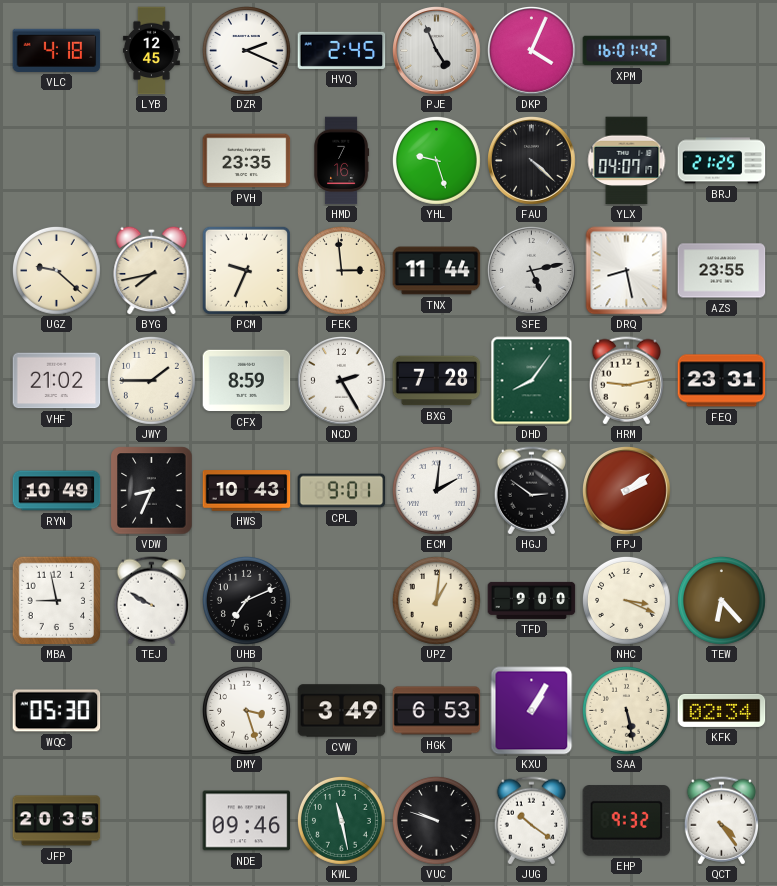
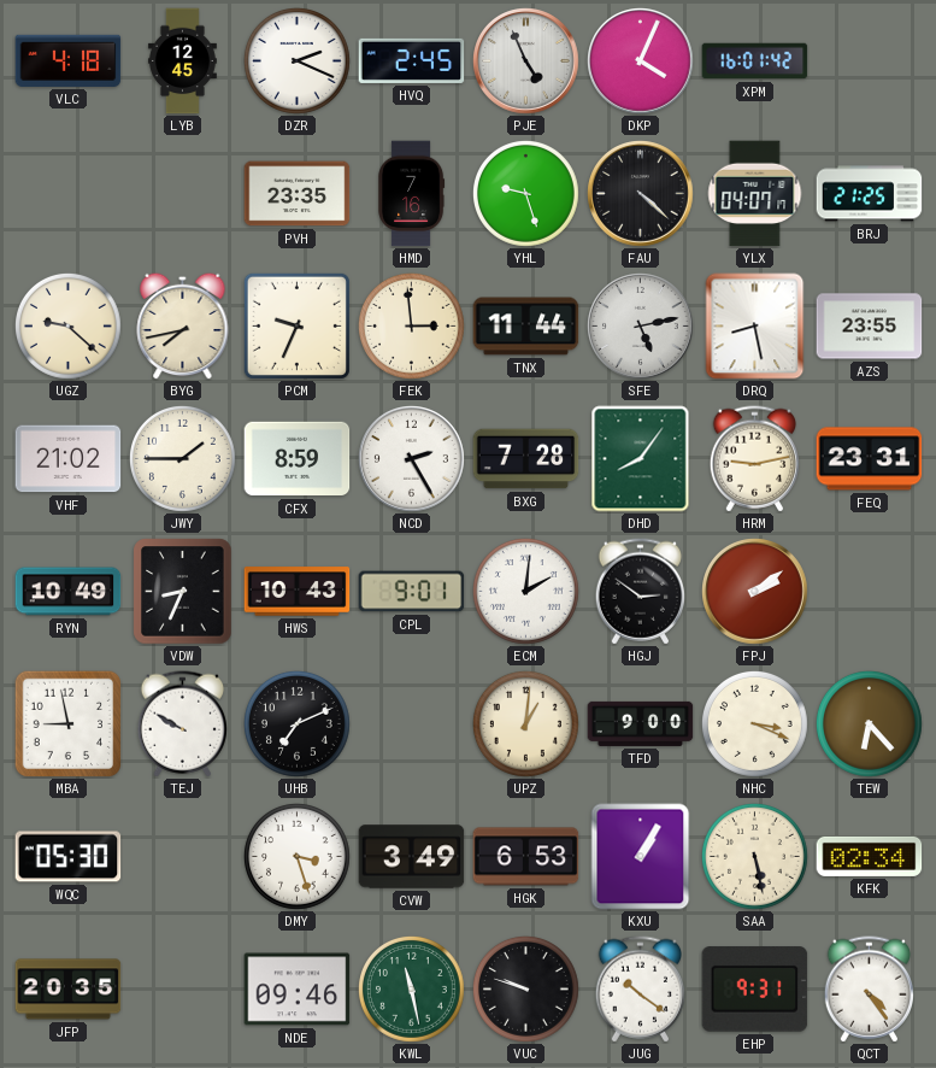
EHP: 9:32 -> 9:31
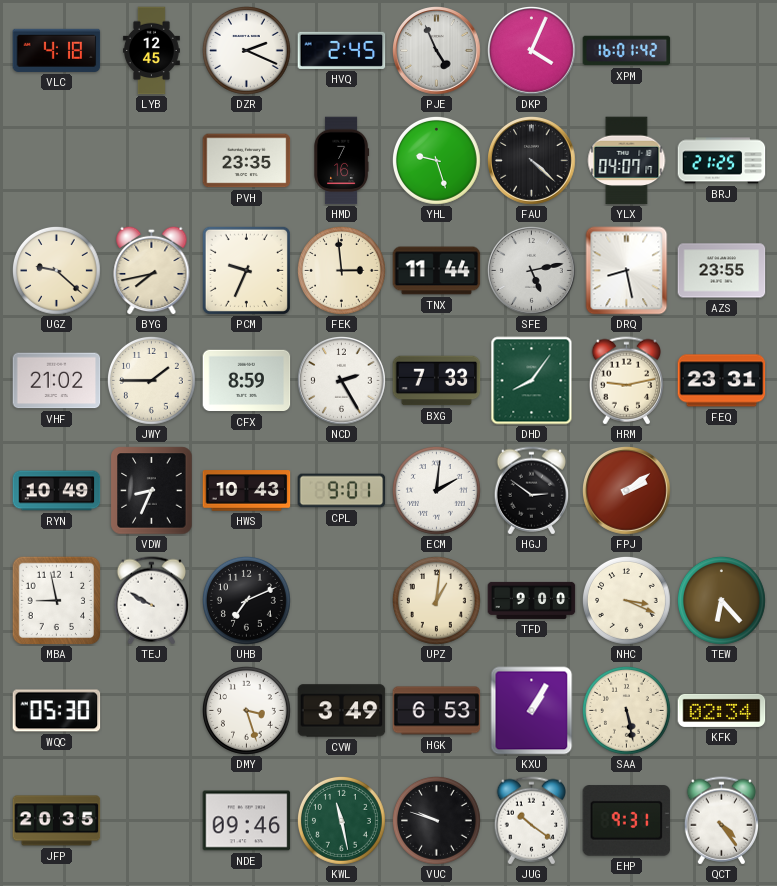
BXG: 7:28 -> 7:33
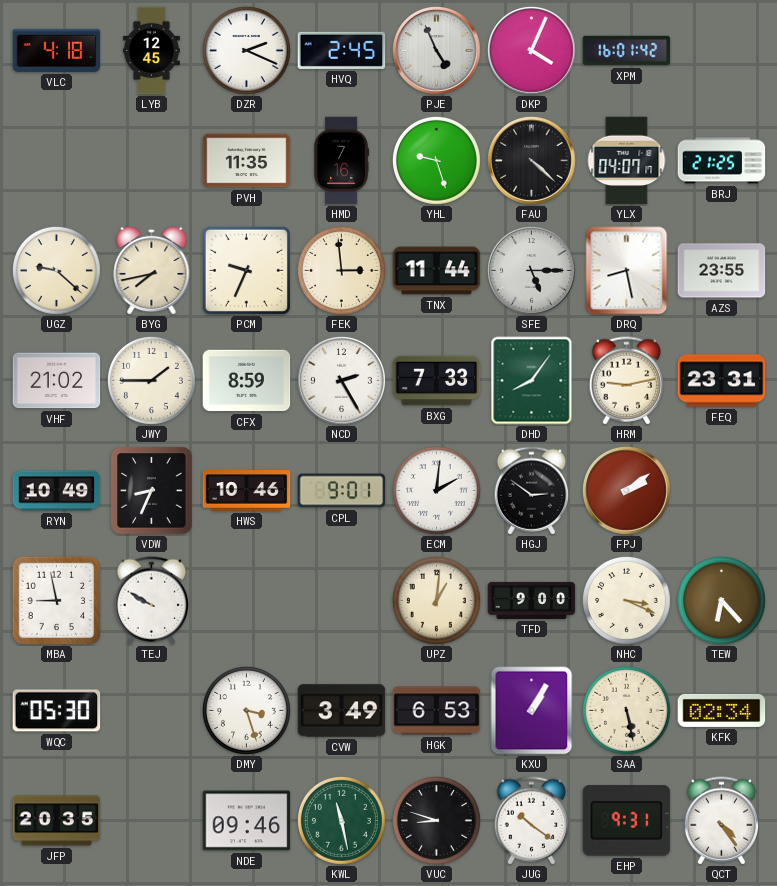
PVH: 23:35 -> 11:35
SFE: 5:13 -> 5:15
HWS: 10:43 -> 10:46
UHB: 7:11 -> none
VUC: 9:48 -> 8:48
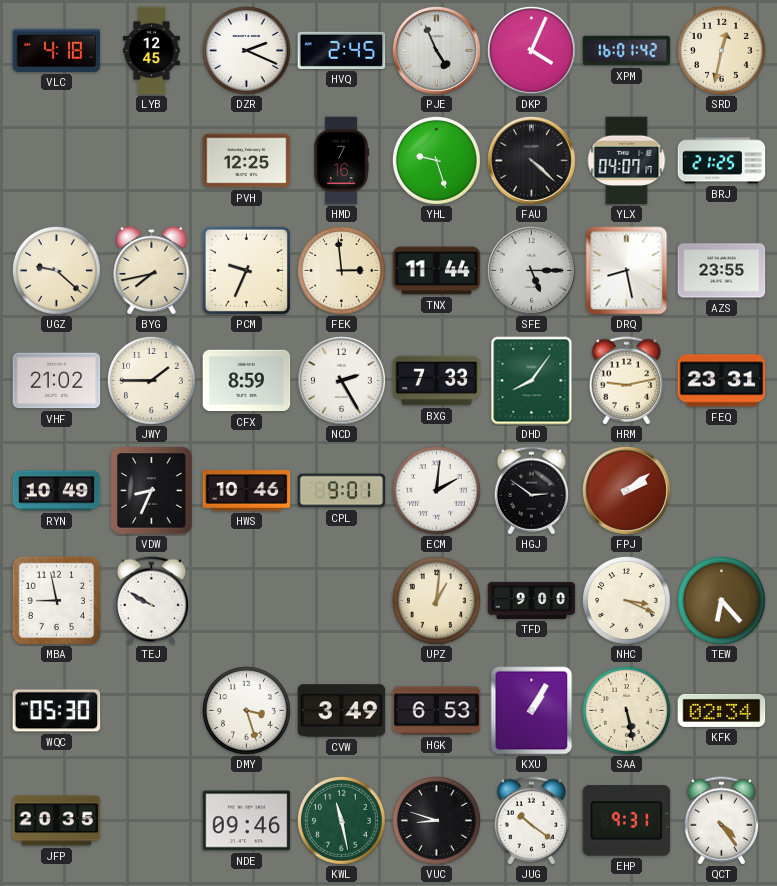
SRD: none -> 12:32
PVH: 11:35 -> 12:25
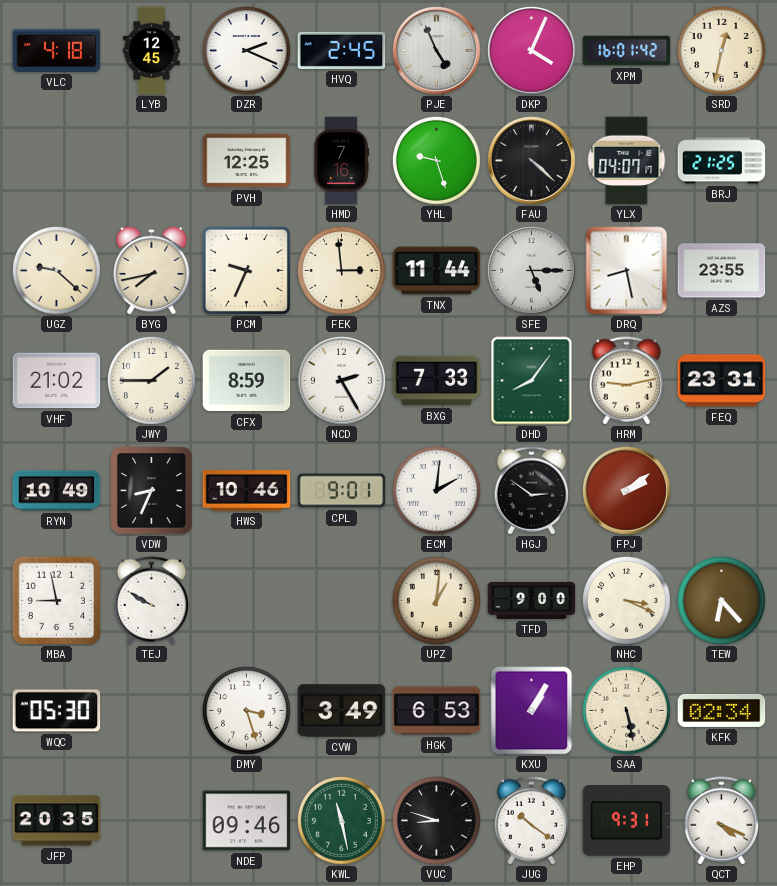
QCT: 4:24 -> 4:19
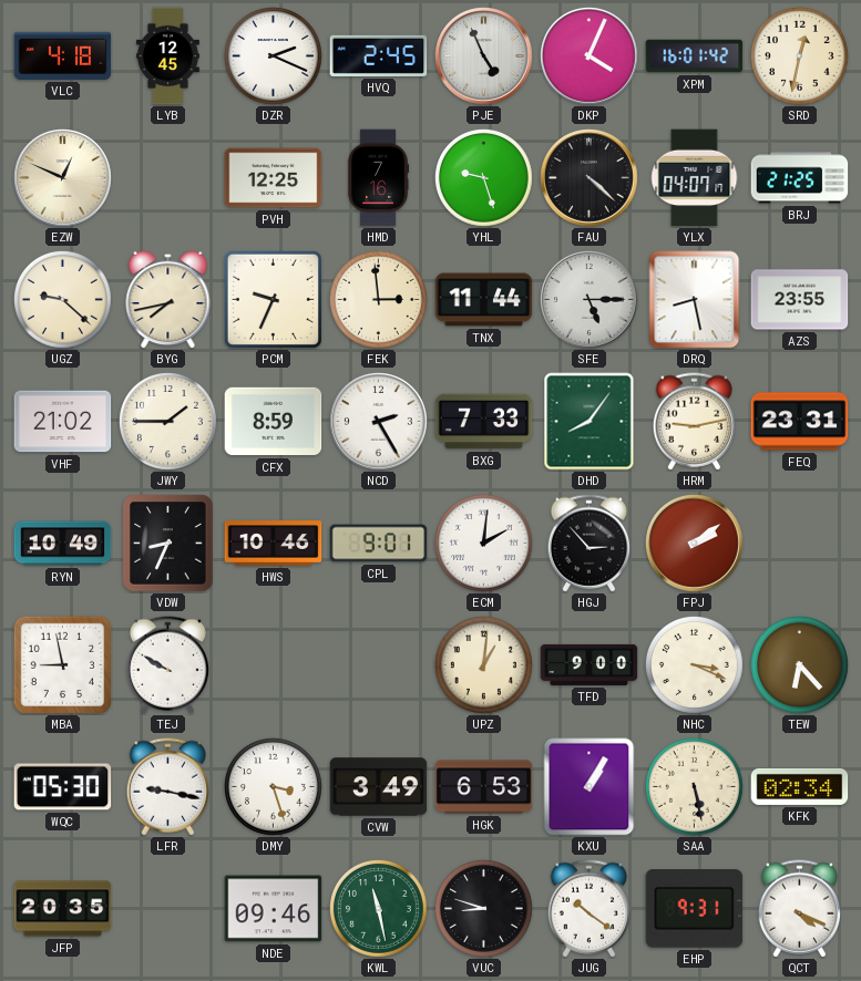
EZW: none -> 12:49
HGJ: 2:51 -> 2:53
LFR: none -> 9:17
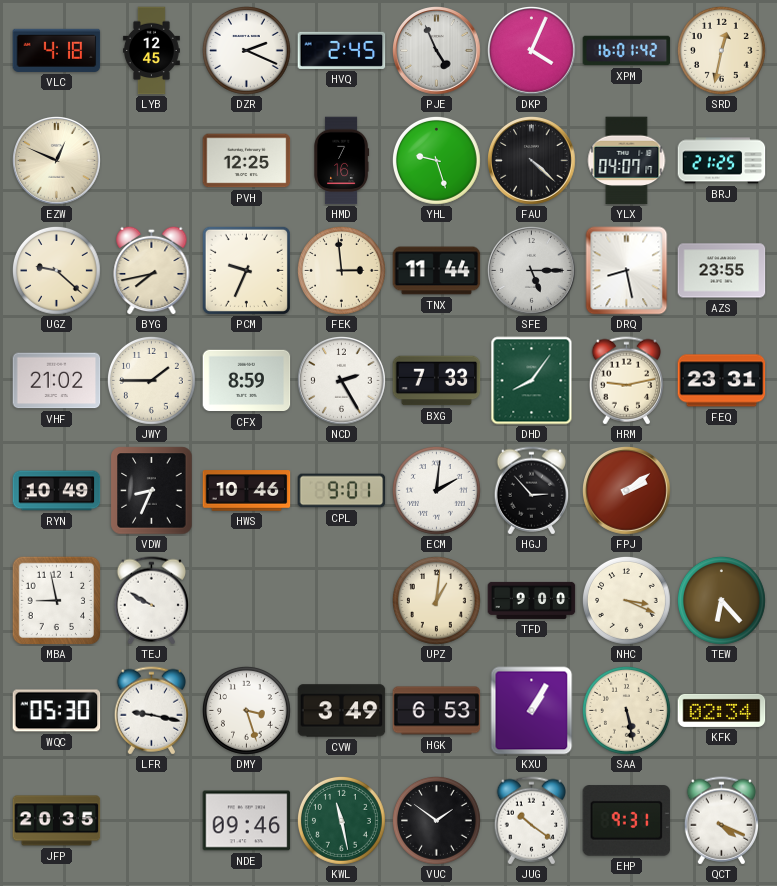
VUC: 8:48 -> 1:51
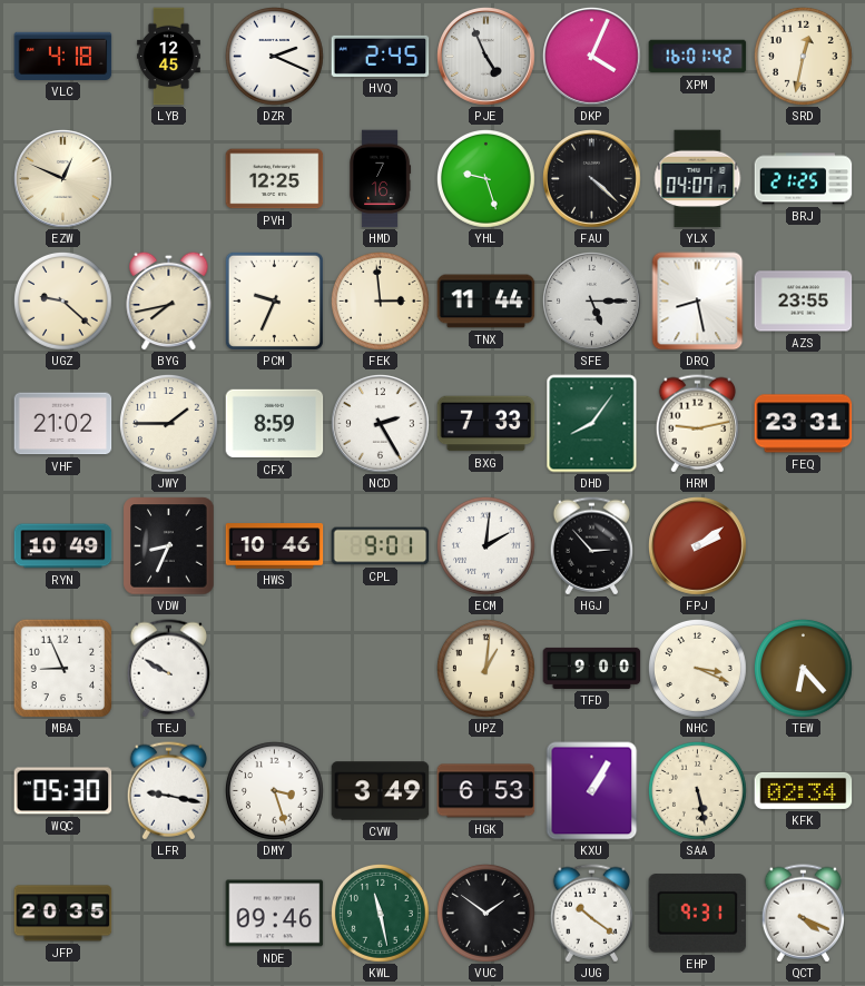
MBA: 8:58 -> 8:56
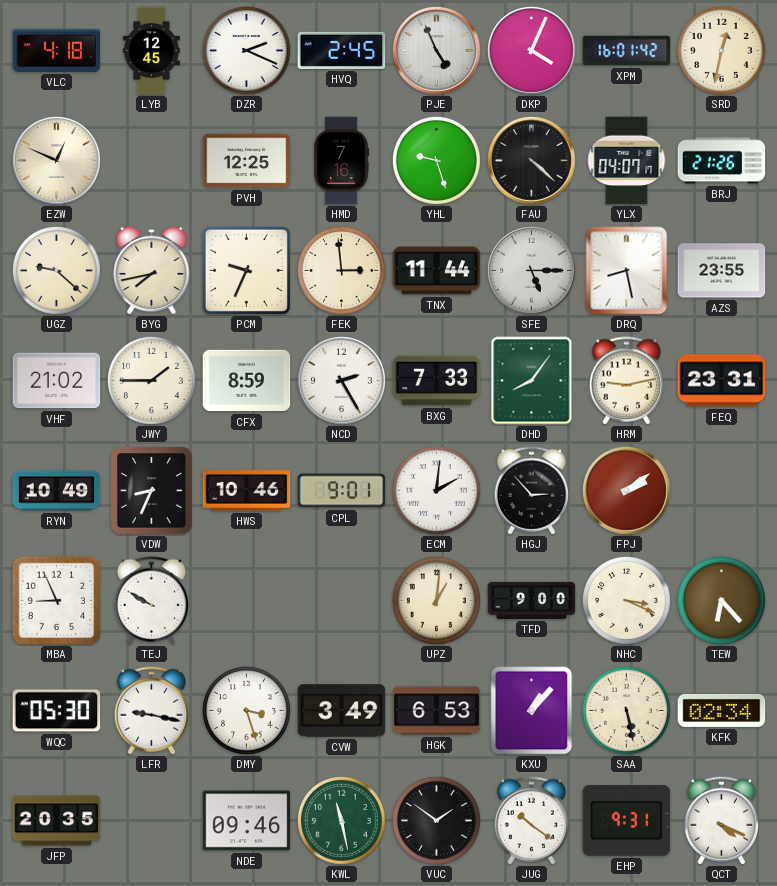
BRJ: 21:25 -> 21:26
KXU: 1:05 -> 1:07
